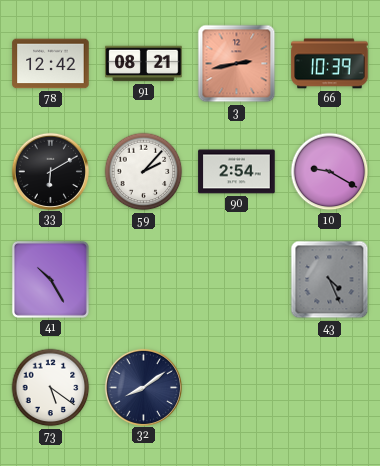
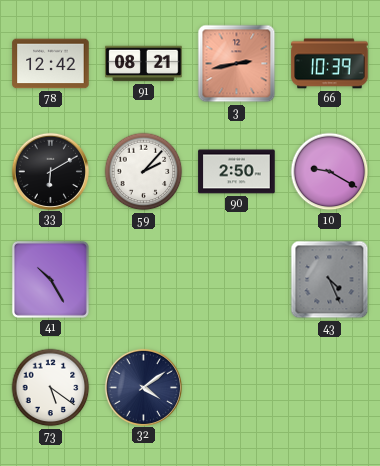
90: 2:54 -> 2:50
32: 8:09 -> 4:09
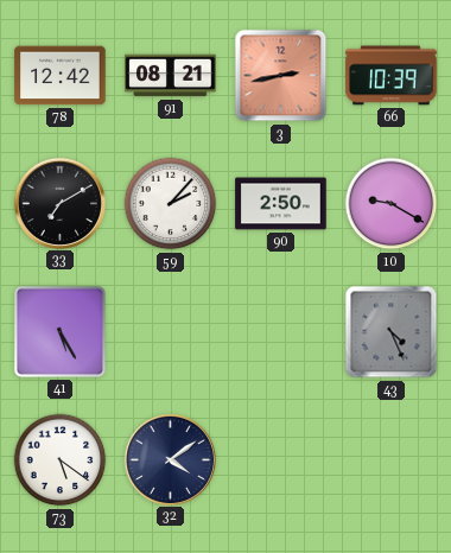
33: 6:10 -> 7:10
41: 10:25 -> 5:25
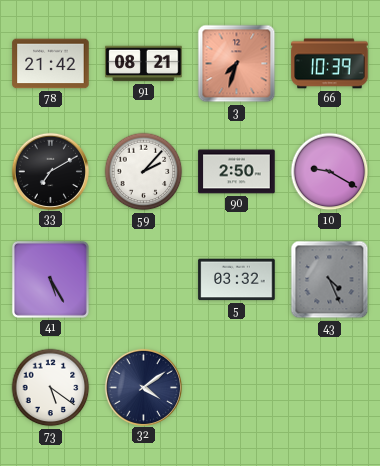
78: 12:42 -> 21:42
3: 2:43 -> 7:33
5: none -> 03:32
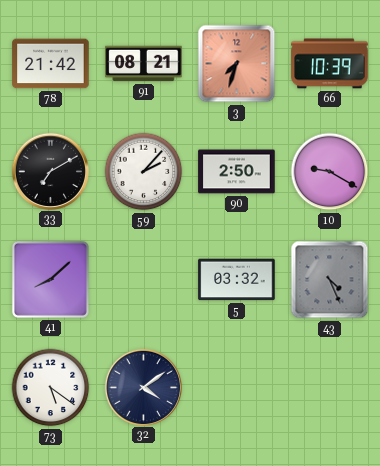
41: 5:25 -> 8:08
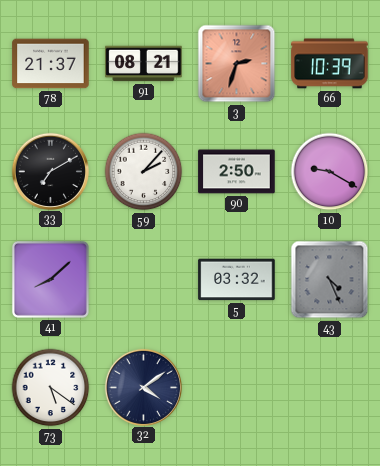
78: 21:42 -> 21:37
3: 7:33 -> 2:33
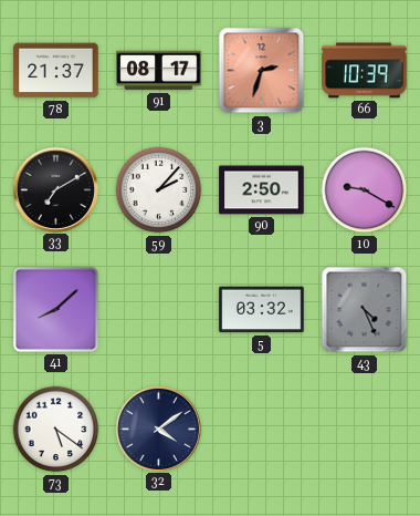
91: 08:21 -> 08:17
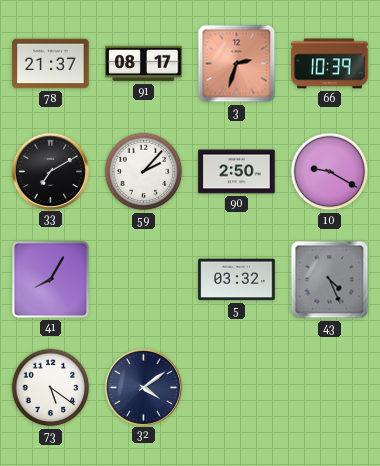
41: 8:08 -> 8:05
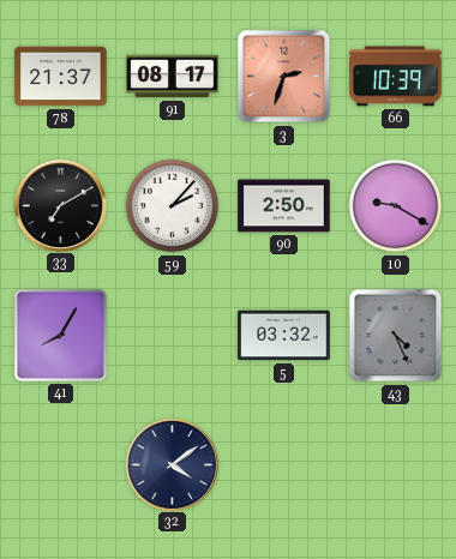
73: 5:21 -> none
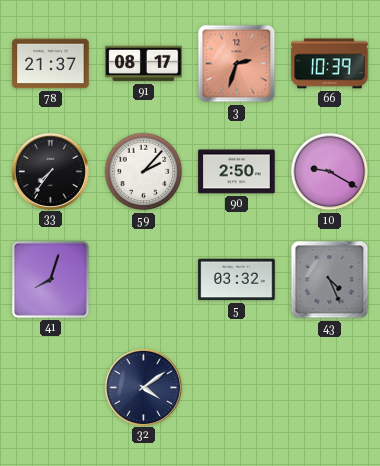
33: 7:10 -> 7:36
41: 8:05 -> 8:03
